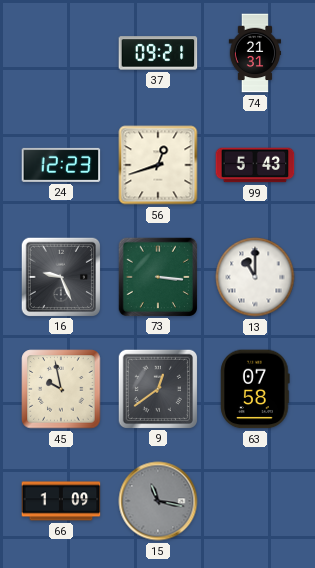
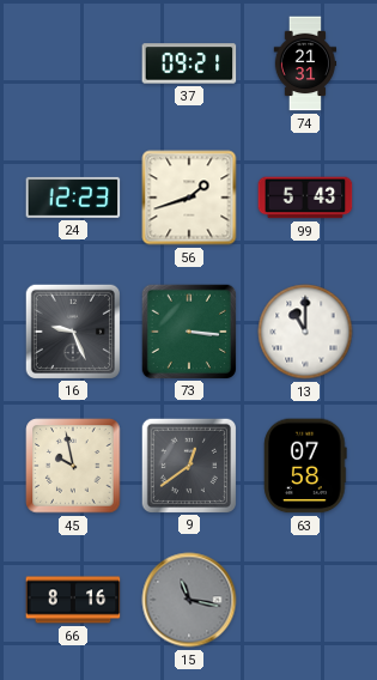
56: 12:42 -> 1:42
66: 1:09 -> 8:16
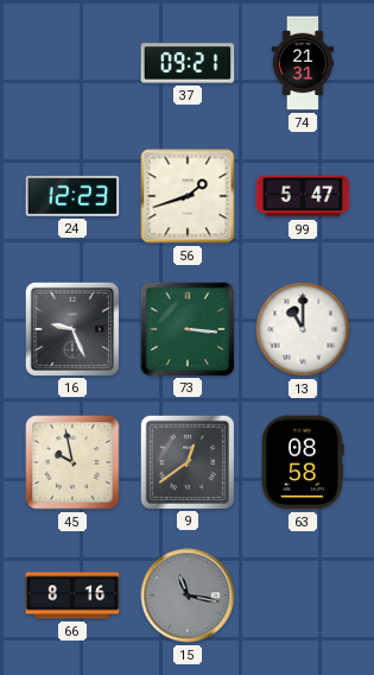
99: 5:43 -> 5:47
63: 07:58 -> 08:58
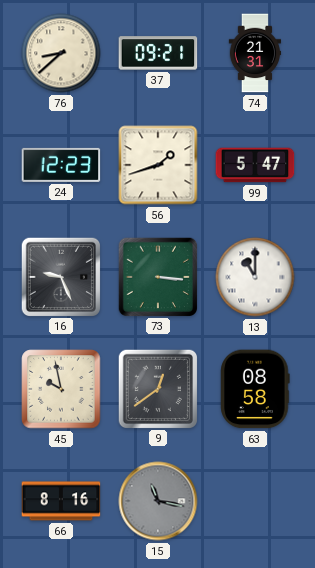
76: none -> 8:38
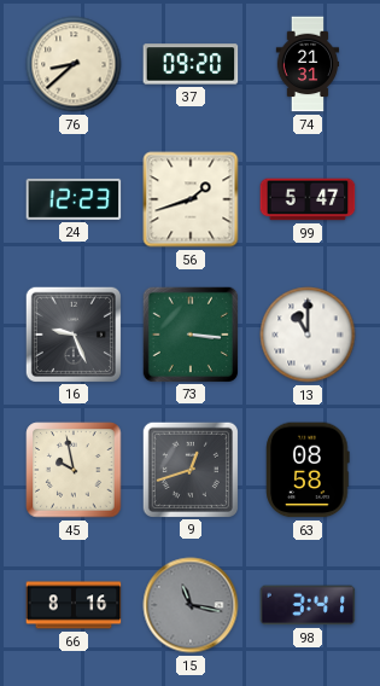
37: 09:21 -> 09:20
9: 12:39 -> 12:42
98: none -> 3:41
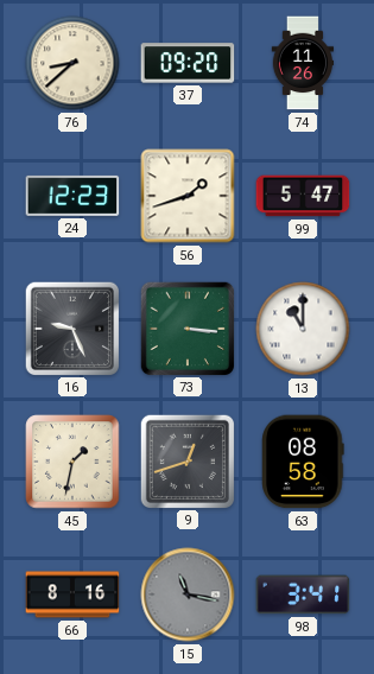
74: 21:31 -> 11:26
45: 9:58 -> 1:32
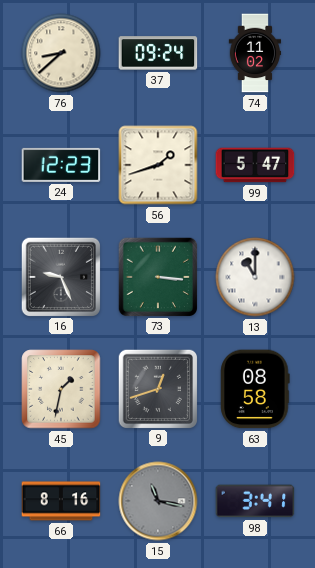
37: 09:20 -> 09:24
74: 11:26 -> 11:02
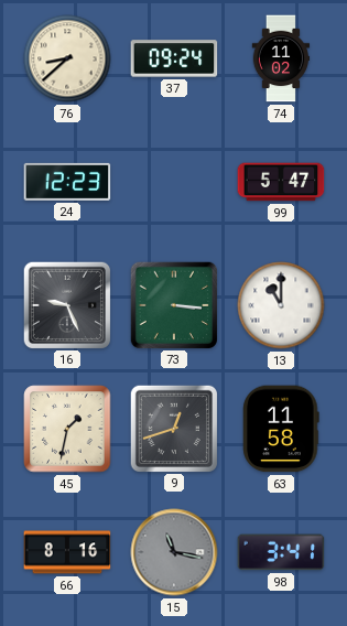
56: 1:42 -> none
63: 08:58 -> 11:58
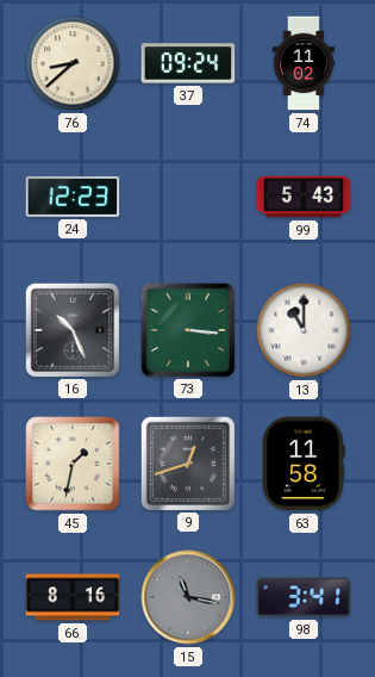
99: 5:47 -> 5:43
16: 9:26 -> 10:26
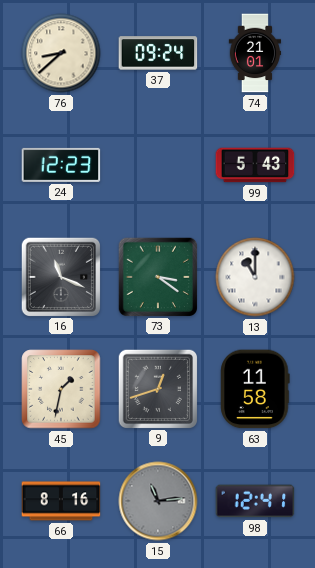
74: 11:02 -> 21:01
16: 10:26 -> 11:19
73: 3:16 -> 3:21
15: 11:17 -> 11:14
98: 3:41 -> 12:41
